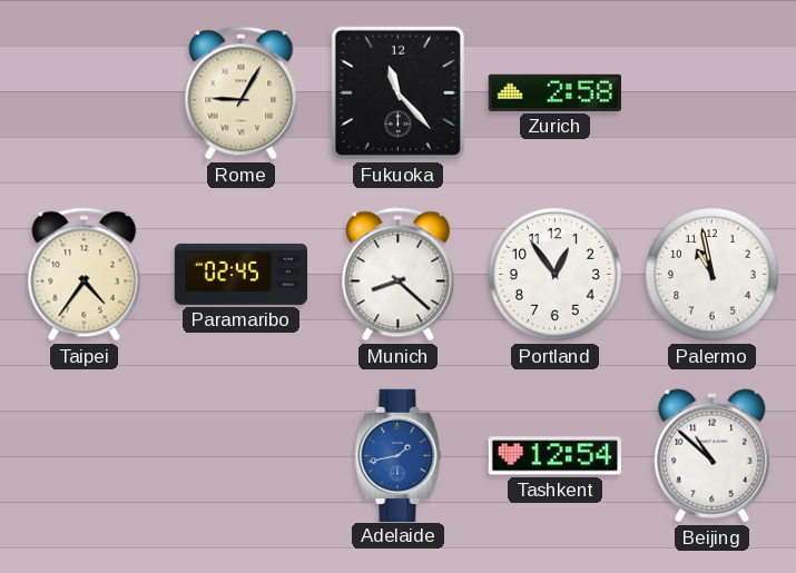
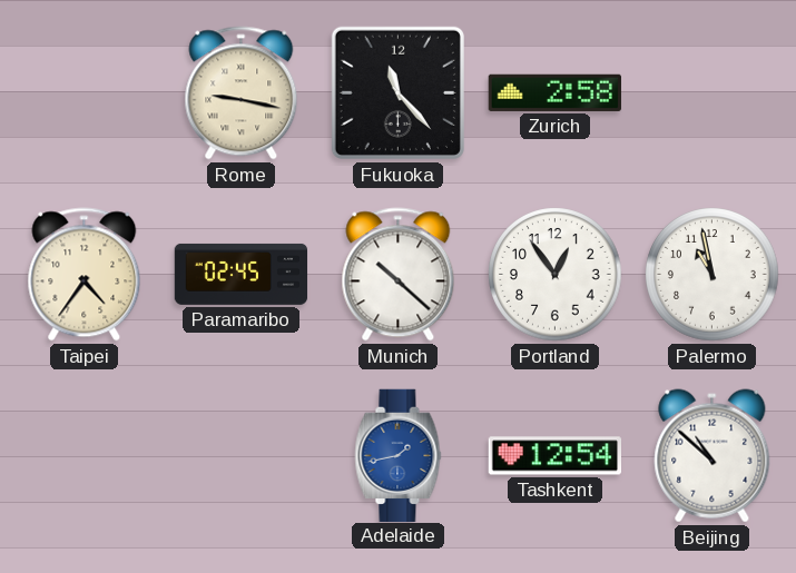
Rome: 9:05 -> 9:17
Munich: 8:22 -> 10:22
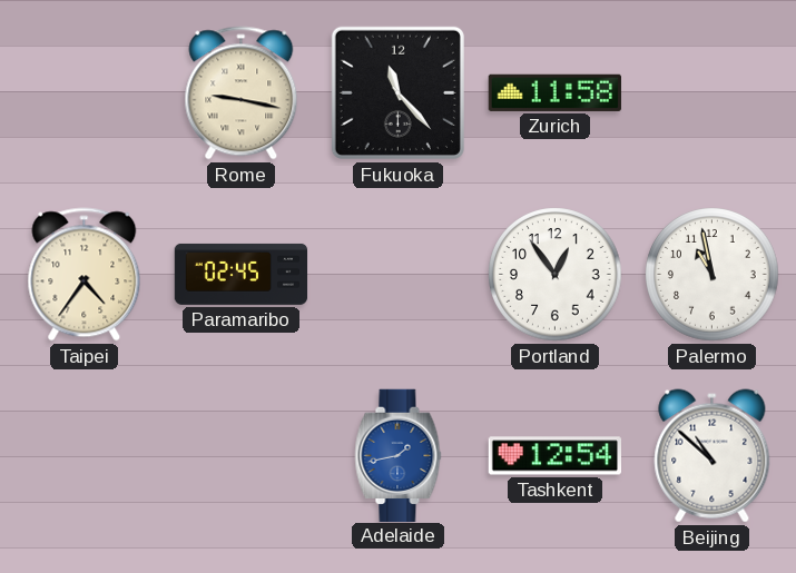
Zurich: 2:58 -> 11:58
Munich: 10:22 -> none
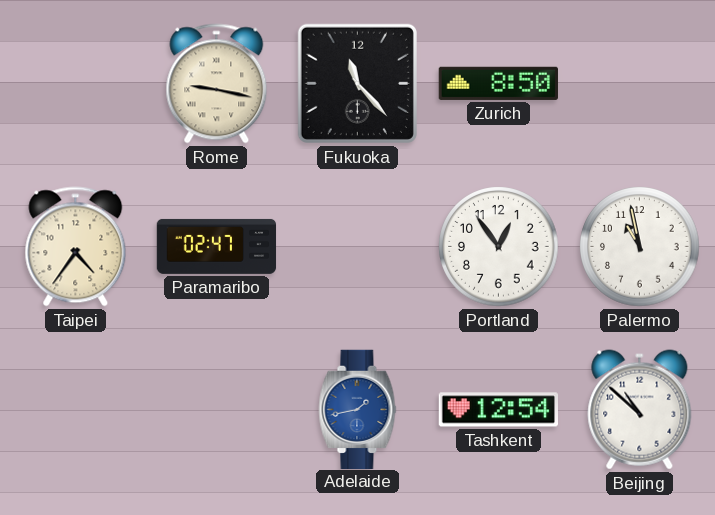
Zurich: 11:58 -> 8:50
Paramaribo: 02:45 -> 02:47
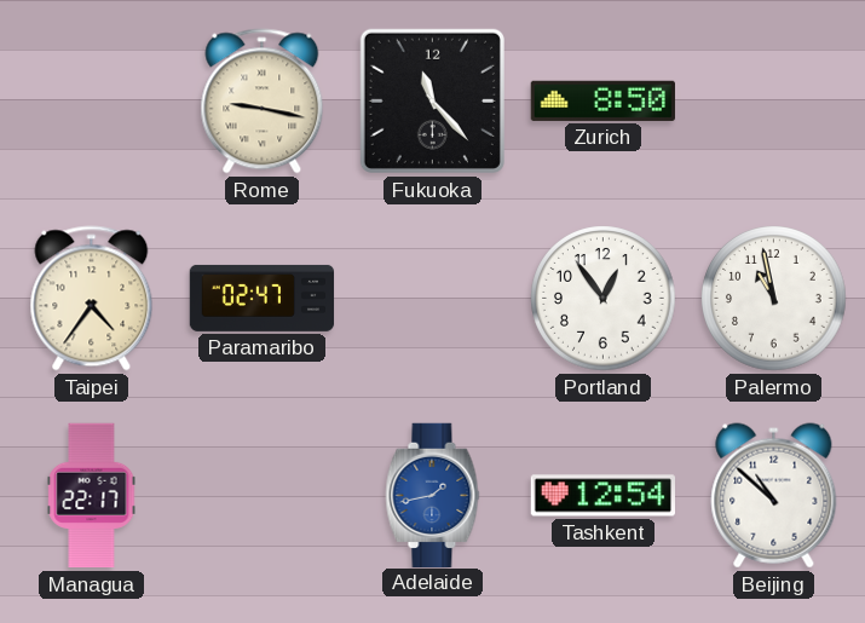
Managua: none -> 22:17
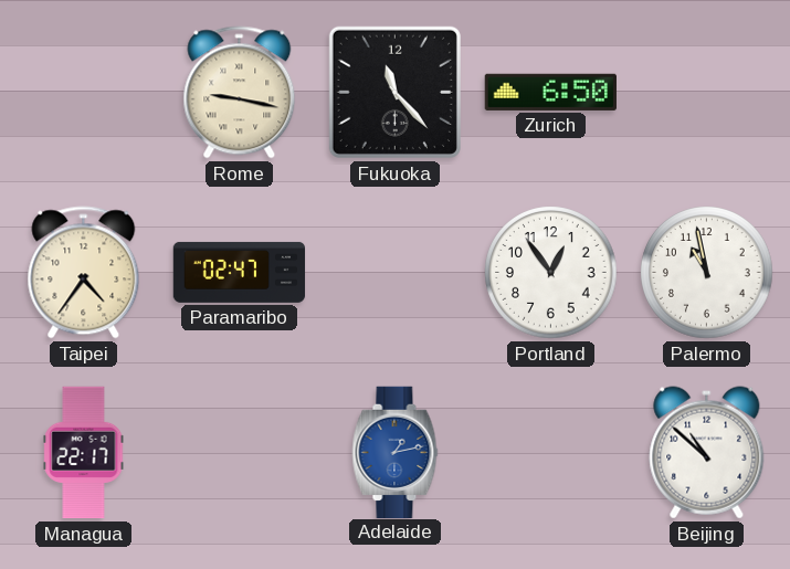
Zurich: 8:50 -> 6:50
Adelaide: 1:43 -> 1:13
Tashkent: 12:54 -> none
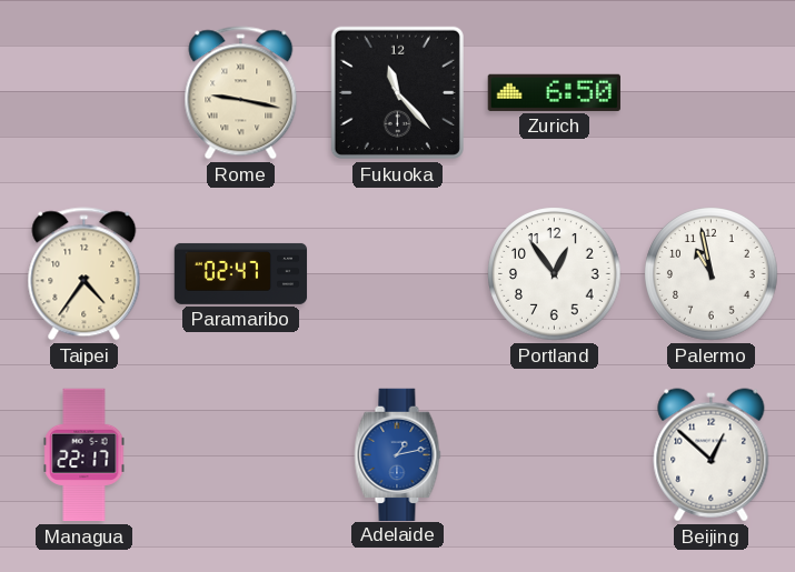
Beijing: 10:52 -> 12:52
